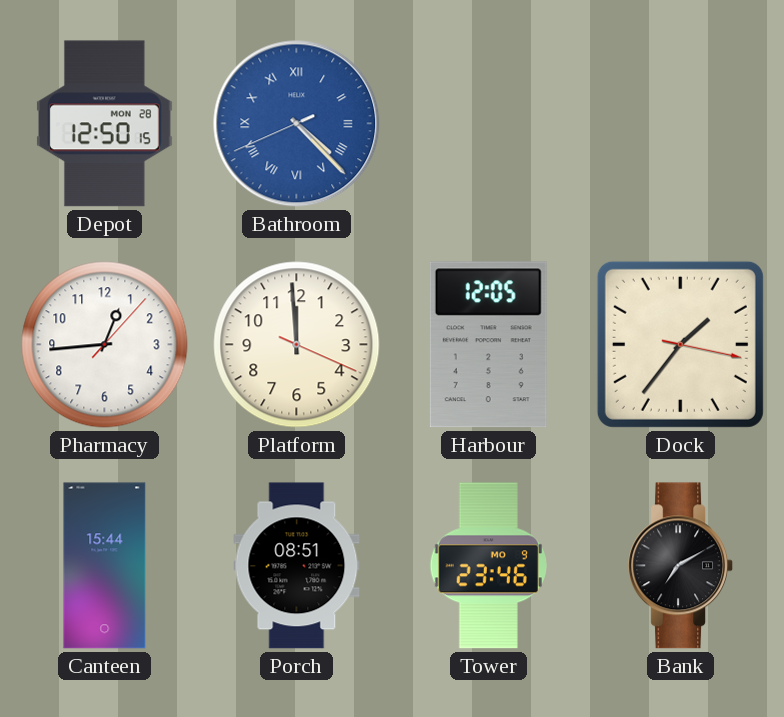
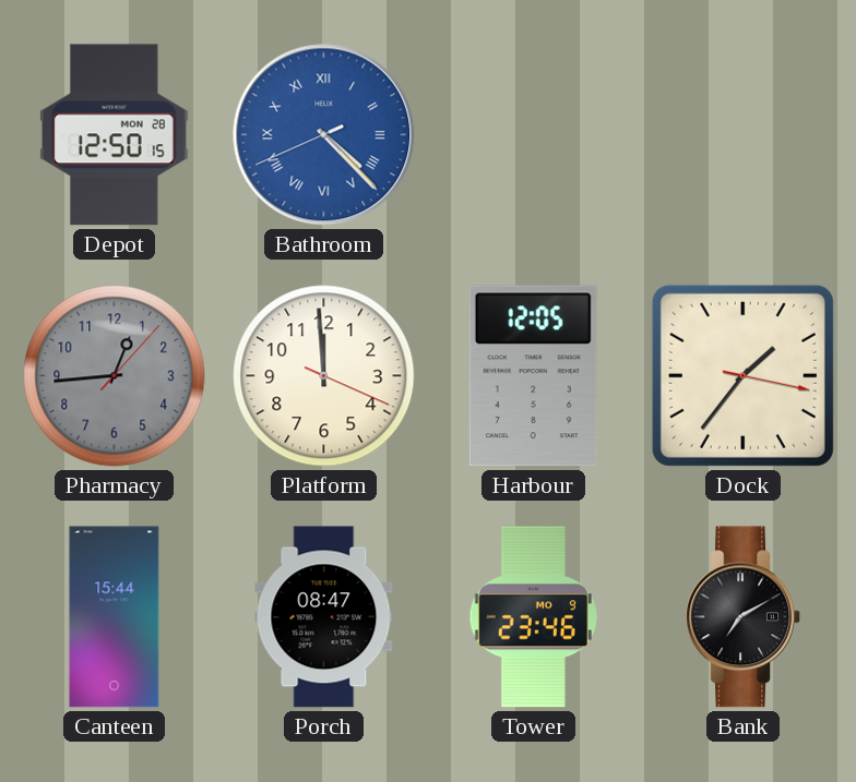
Pharmacy dial: white -> grey
Porch: 08:51 -> 08:47
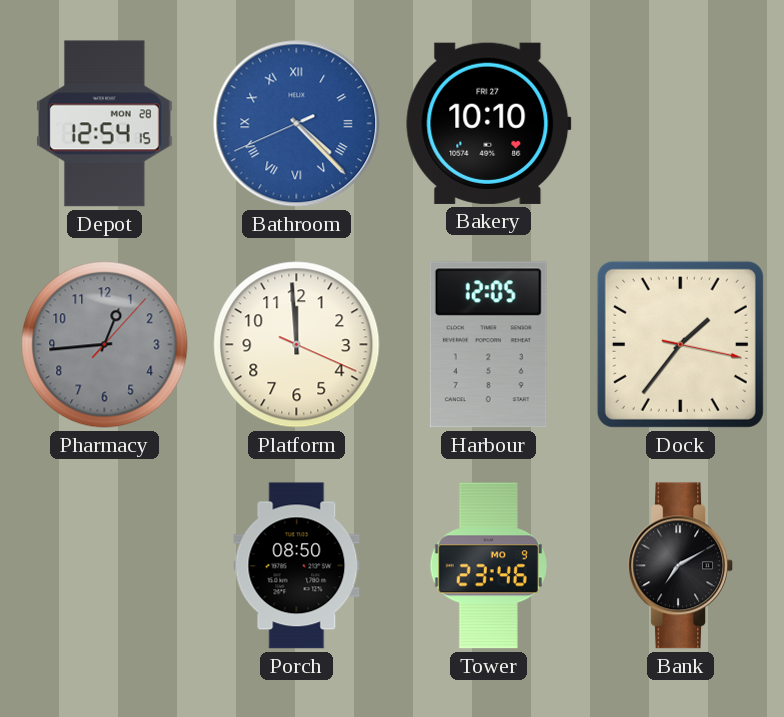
Depot: 12:50 -> 12:54
Bakery: none -> 10:10
Canteen: 15:44 -> none
Porch: 08:47 -> 08:50
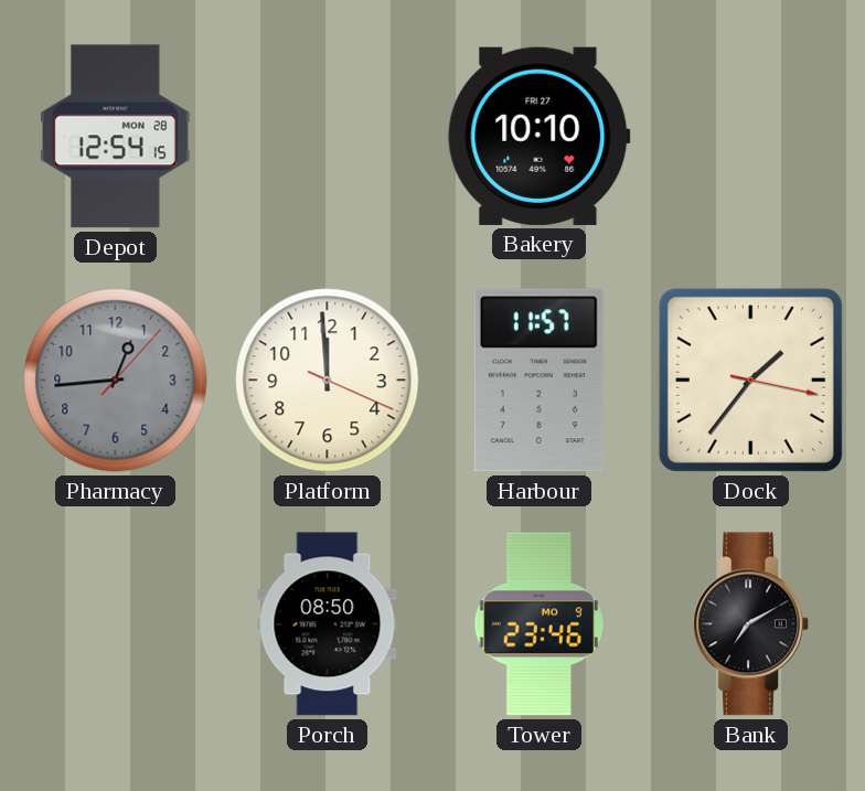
Bathroom: 4:22 -> none
Harbour: 12:05 -> 11:57
